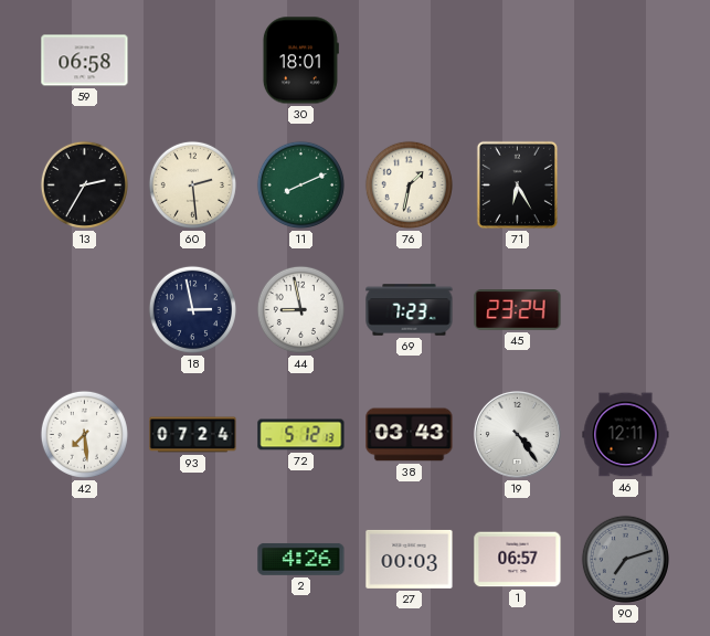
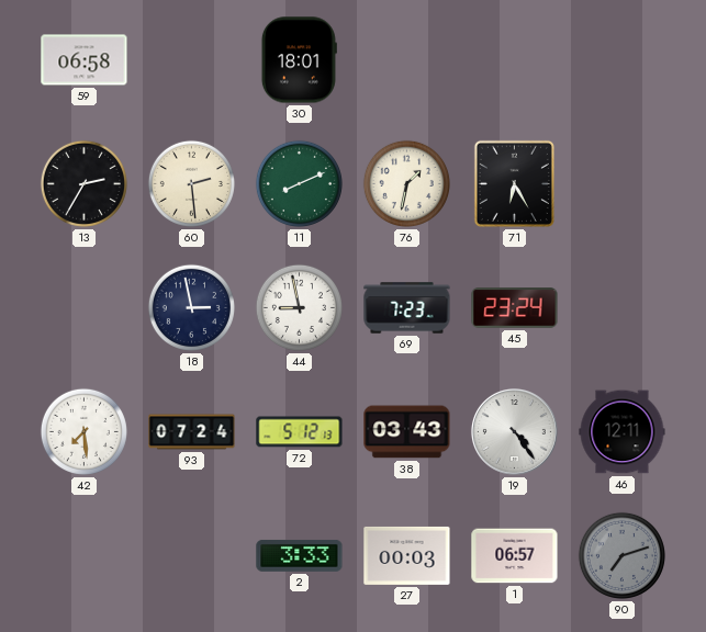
2: 4:26 -> 3:33
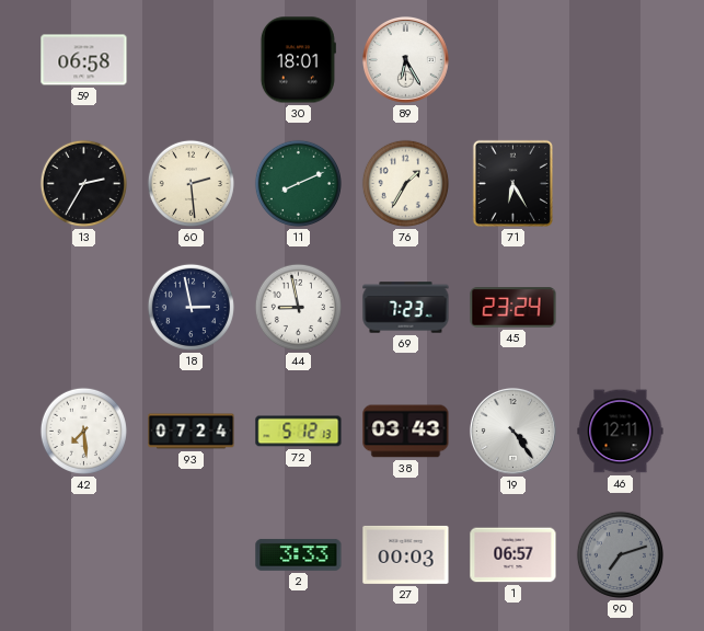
89: none -> 6:25
76: 1:32 -> 1:35
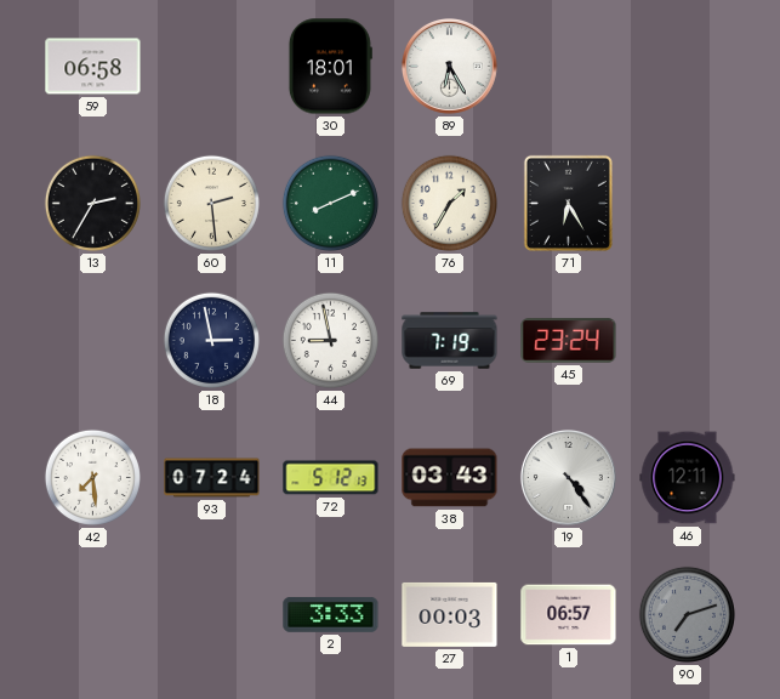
69: 7:23 -> 7:19
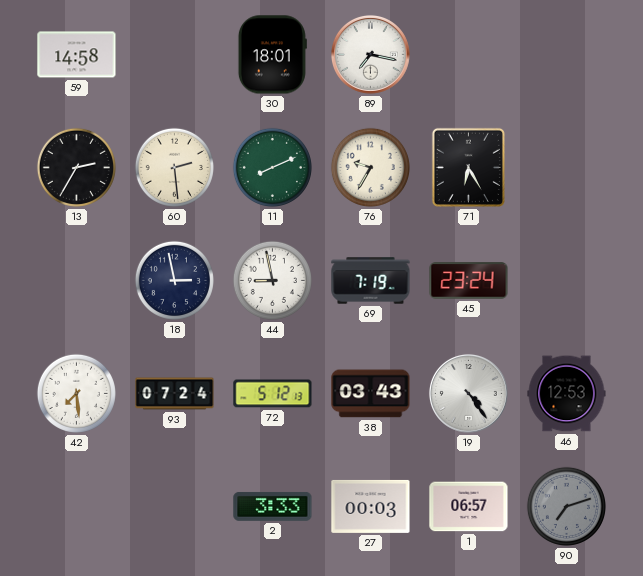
59: 06:58 -> 14:58
89: 6:25 -> 7:17
76: 1:35 -> 9:35
46: 12:11 -> 12:53
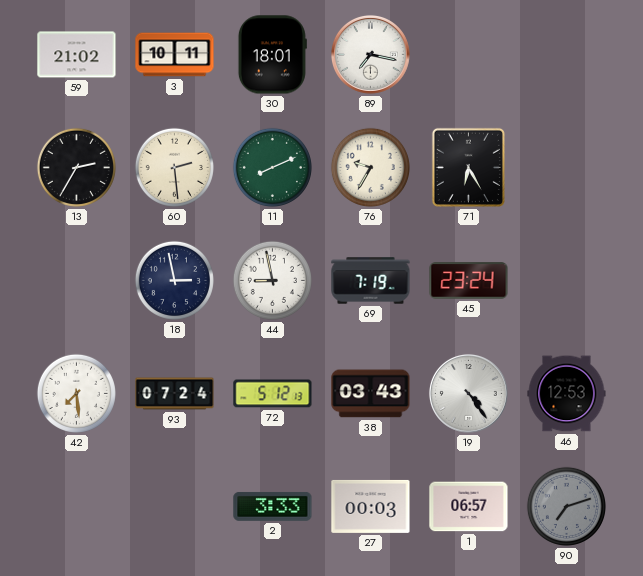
59: 14:58 -> 21:02
3: none -> 10:11
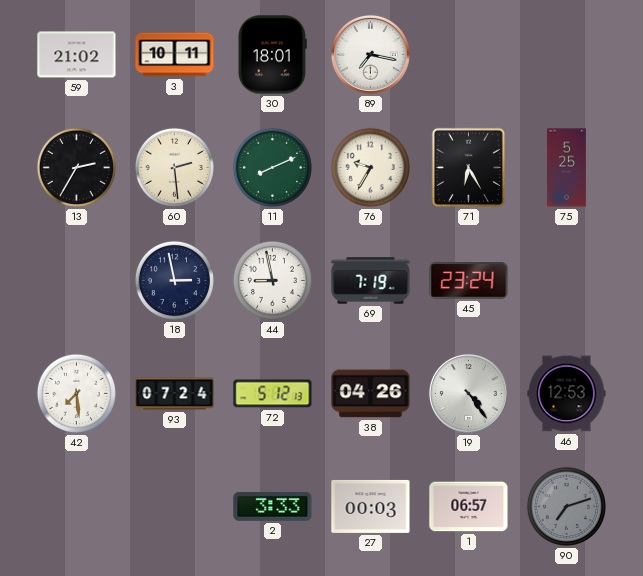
75: none -> 5:25
38: 03:43 -> 04:26
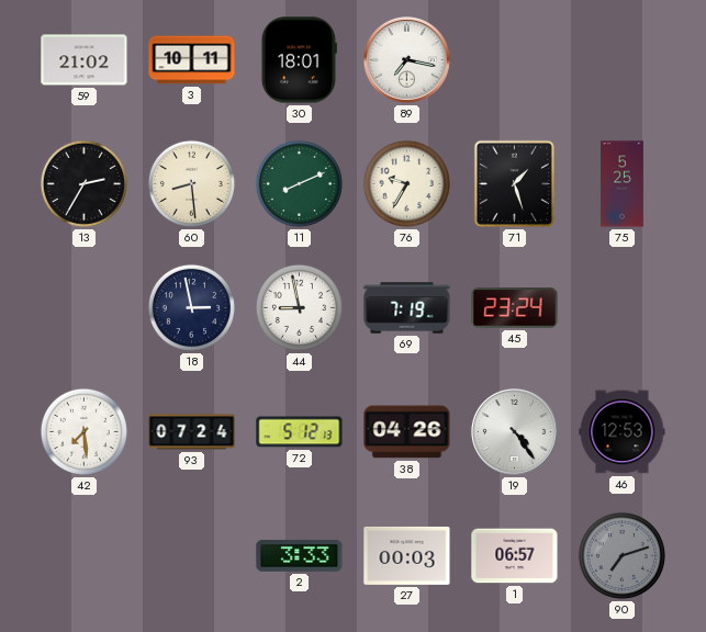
60: 2:29 -> 8:29
71: 6:25 -> 1:27
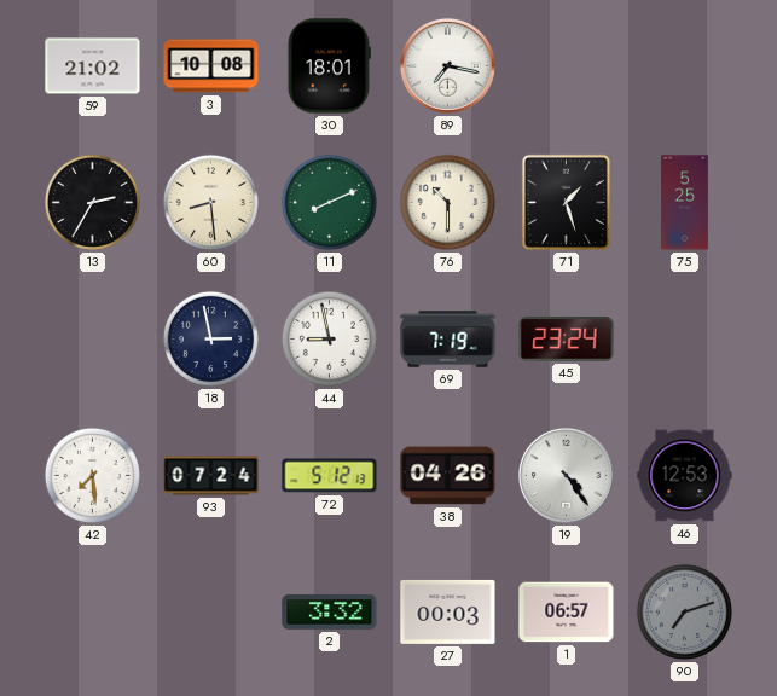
3: 10:11 -> 10:08
76: 9:35 -> 10:30
2: 3:33 -> 3:32
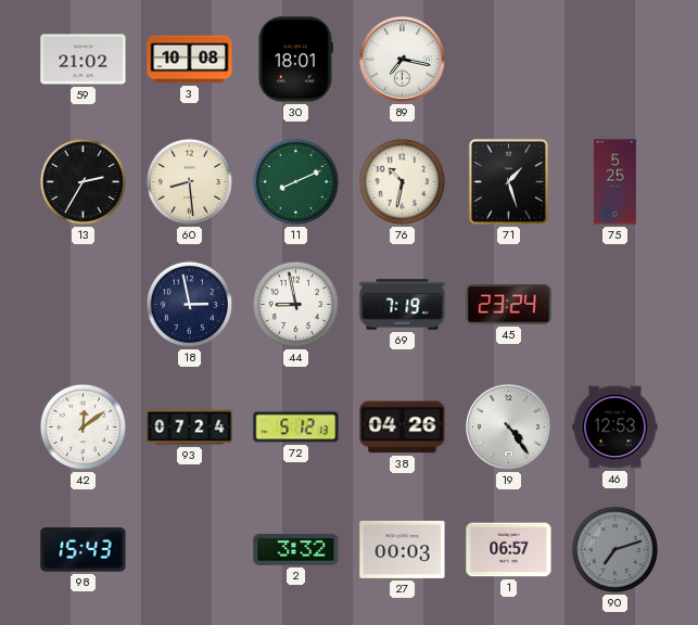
76: 10:30 -> 10:32
42: 7:29 -> 12:09
98: none -> 15:43
